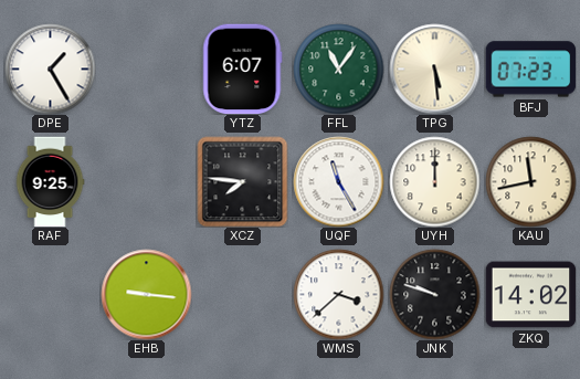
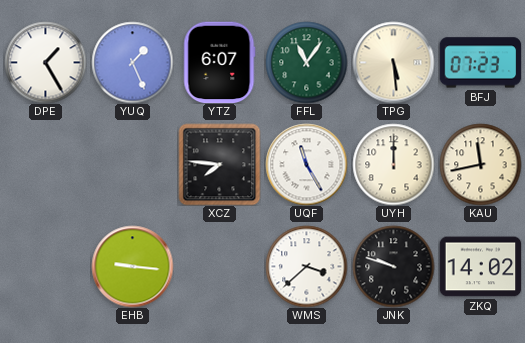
YUQ: none -> 1:26
RAF: 9:25 -> none
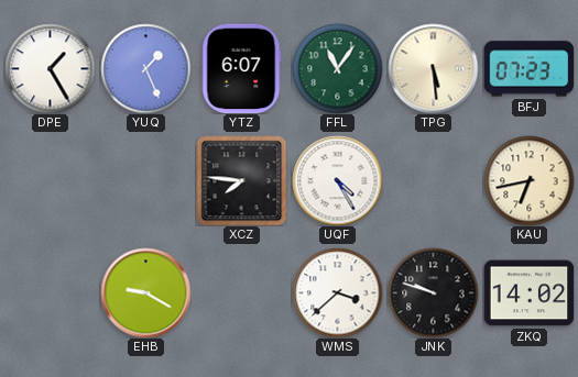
UQF: 11:25 -> 4:25
UYH: 12:00 -> none
KAU: 11:43 -> 6:43
EHB: 9:16 -> 9:20
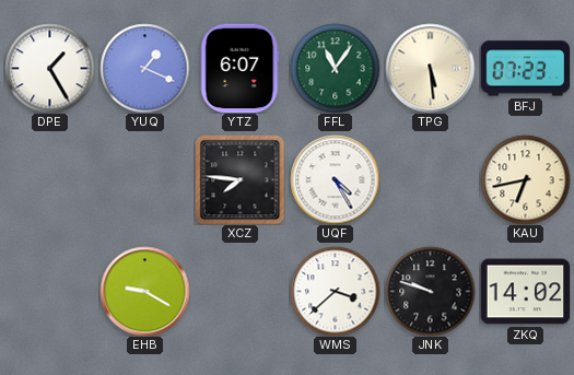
YUQ: 1:26 -> 1:19
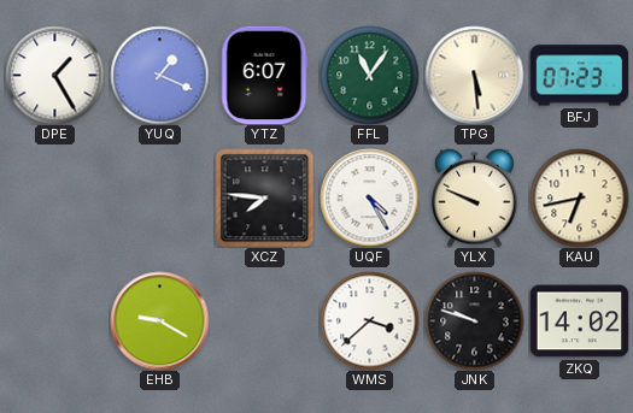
YLX: none -> 9:49
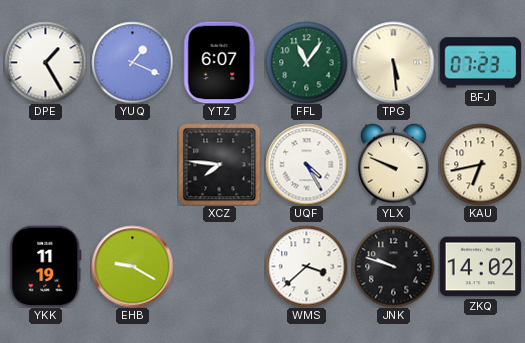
YKK: none -> 11:19
